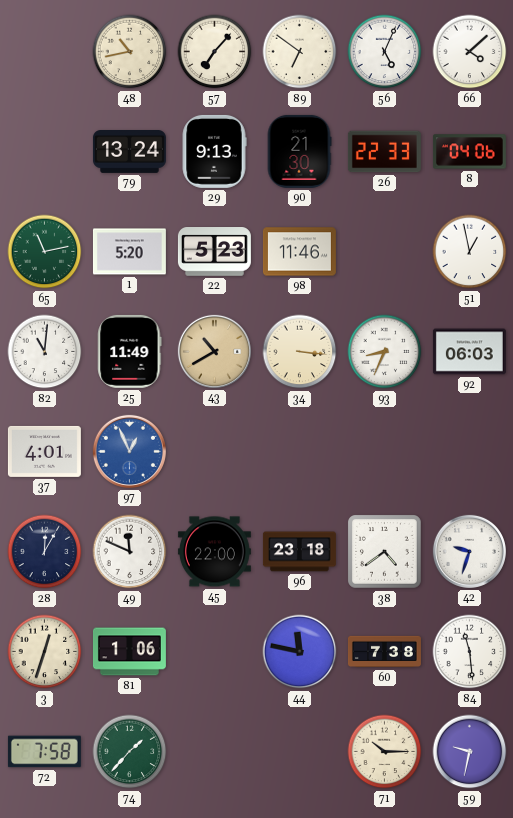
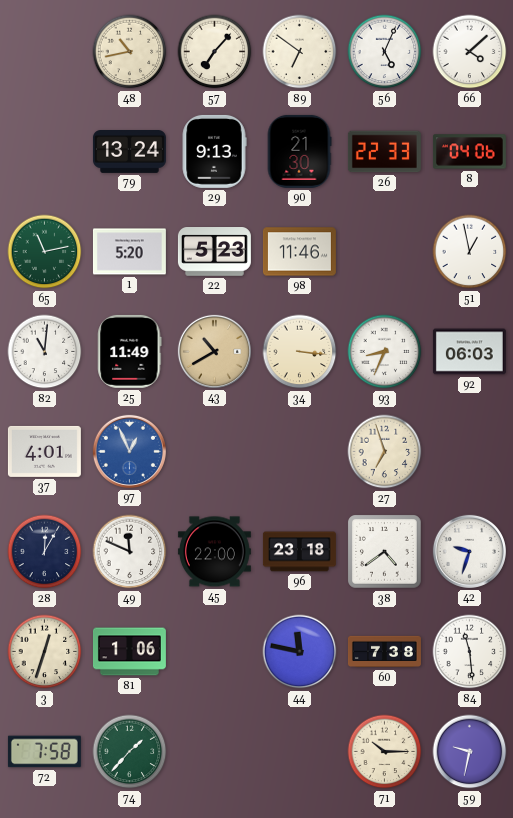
27: none -> 6:57
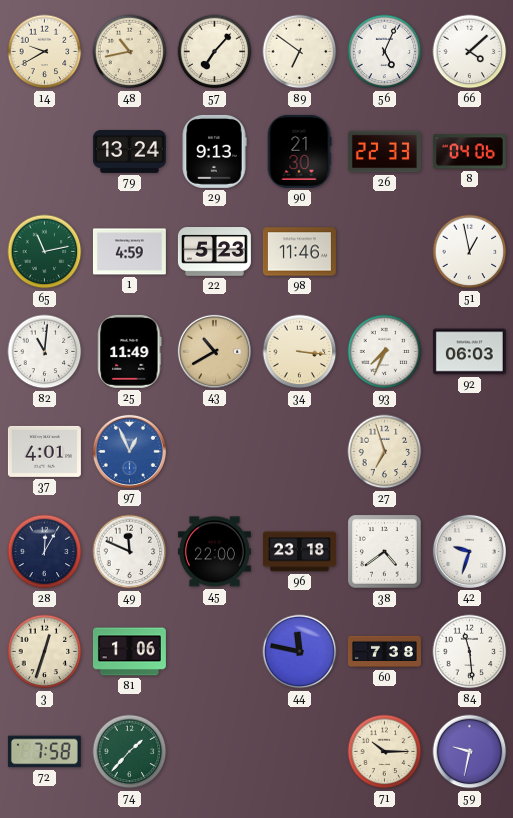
14: none -> 9:40
1: 5:20 -> 4:59
93: 8:34 -> 7:34
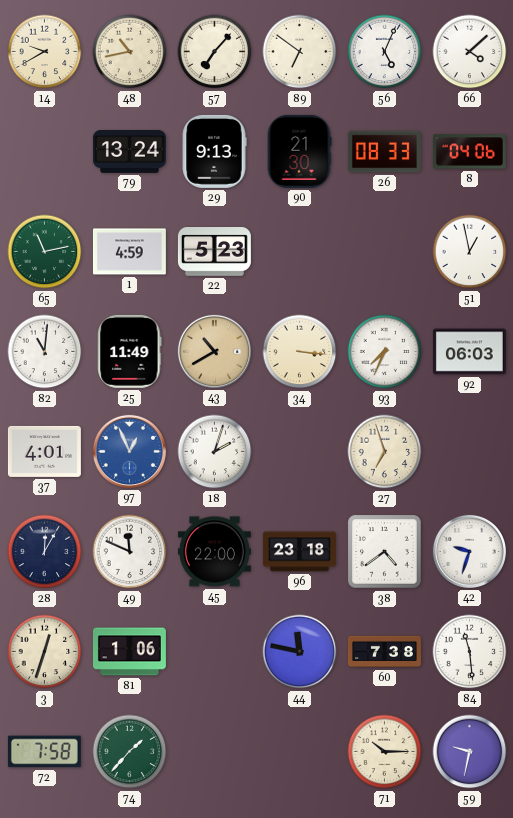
26: 22:33 -> 08:33
98: 11:46 -> none
18: none -> 2:03
